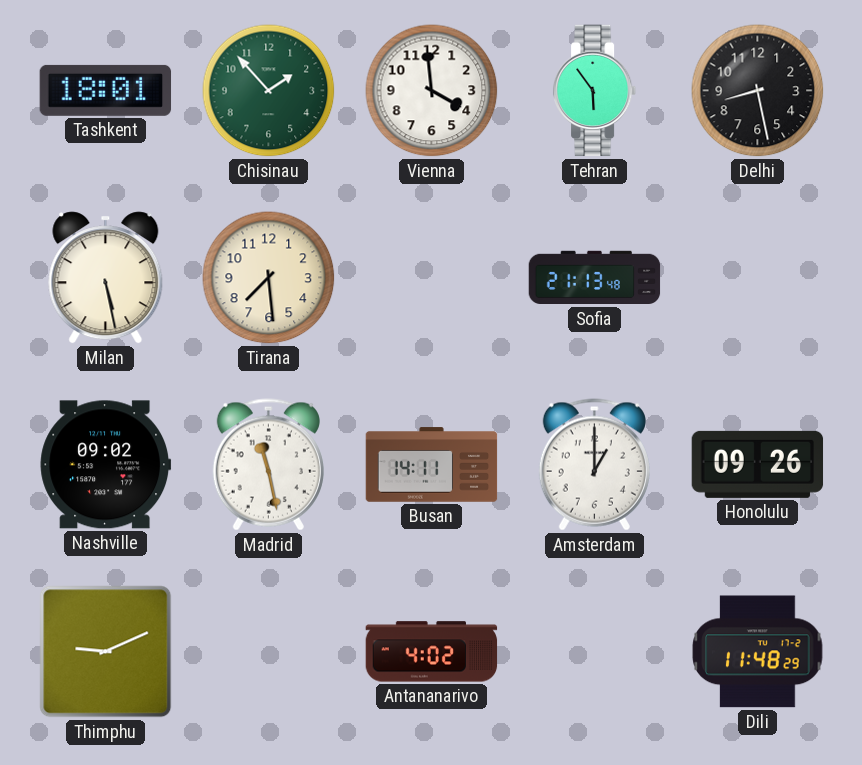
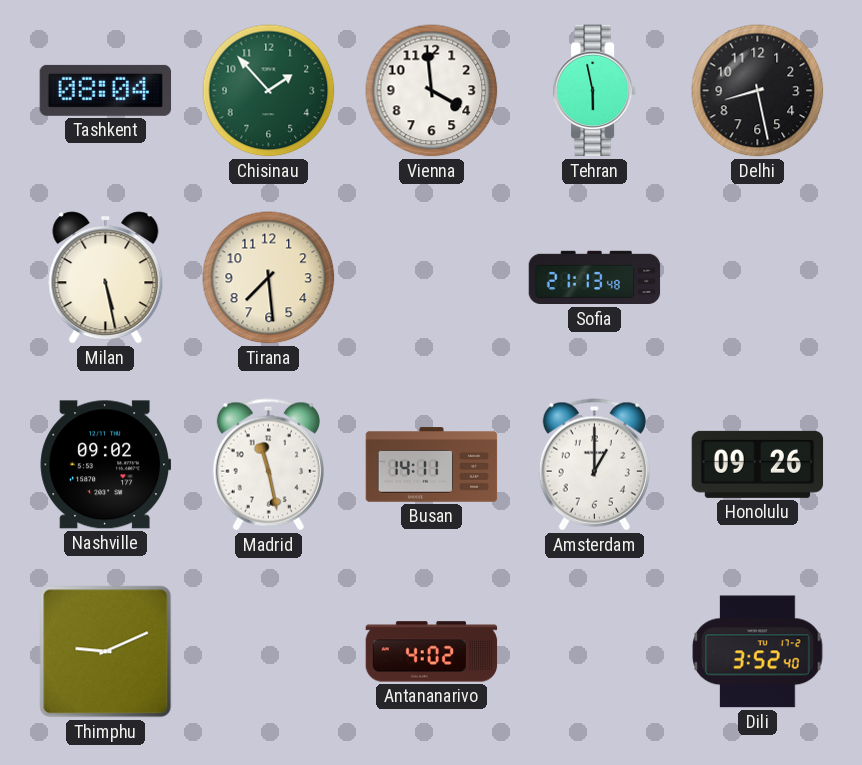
Tashkent: 18:01 -> 08:04
Tehran: 5:54 -> 5:58
Dili: 11:48 -> 3:52
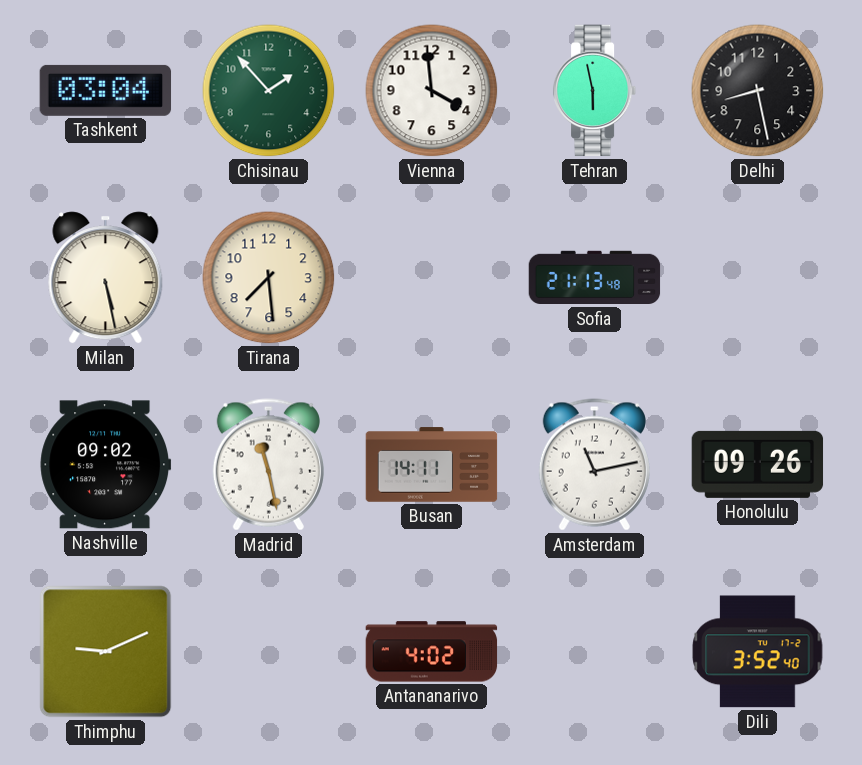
Tashkent: 08:04 -> 03:04
Amsterdam: 1:00 -> 11:13
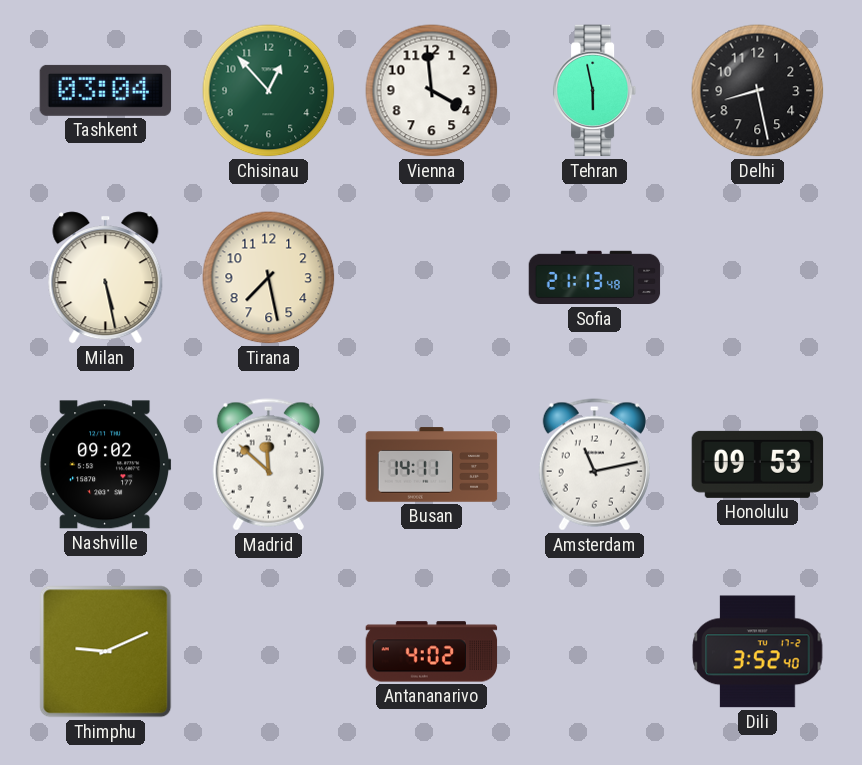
Chisinau: 1:53 -> 12:53
Tirana: 7:29 -> 7:28
Madrid: 11:28 -> 11:52
Honolulu: 09:26 -> 09:53
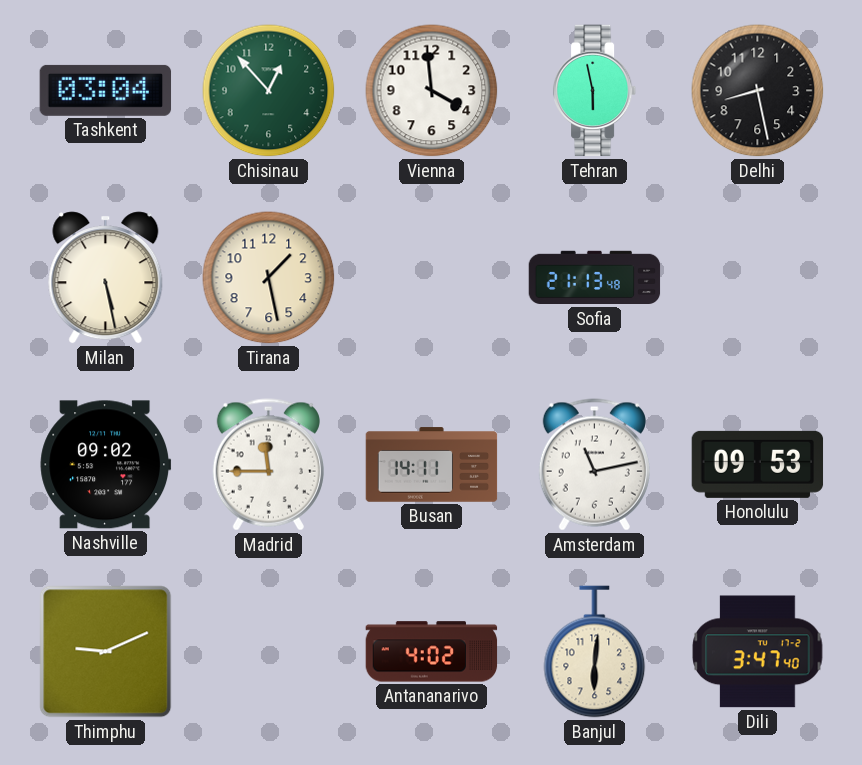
Tirana: 7:28 -> 1:28
Madrid: 11:52 -> 11:45
Banjul: none -> 6:01
Dili: 3:52 -> 3:47
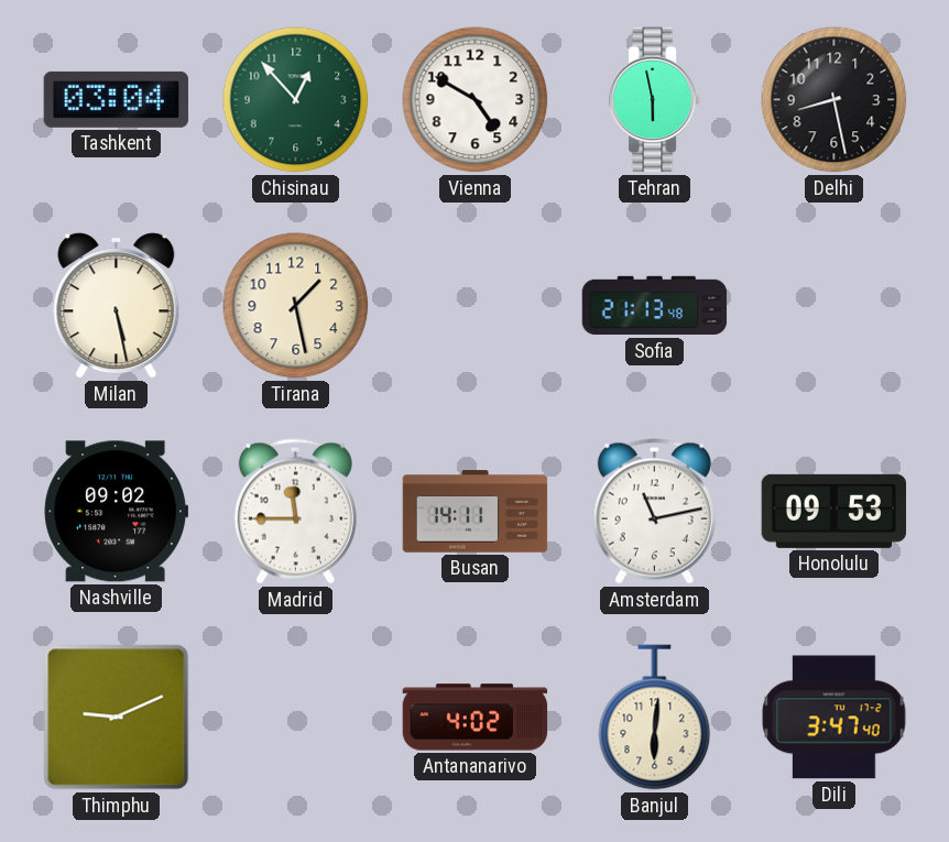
Vienna: 3:59 -> 4:50
